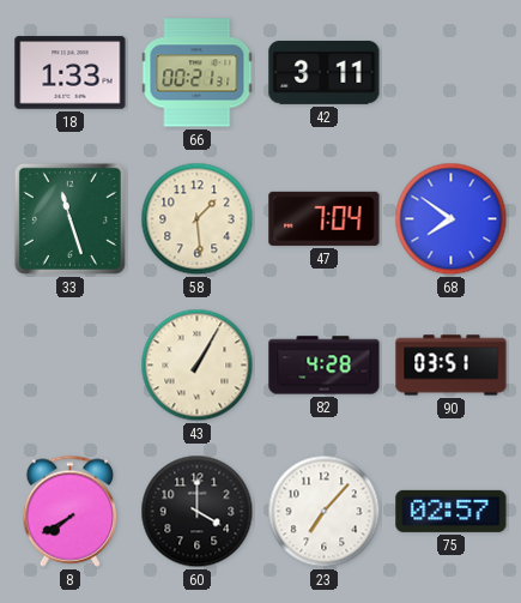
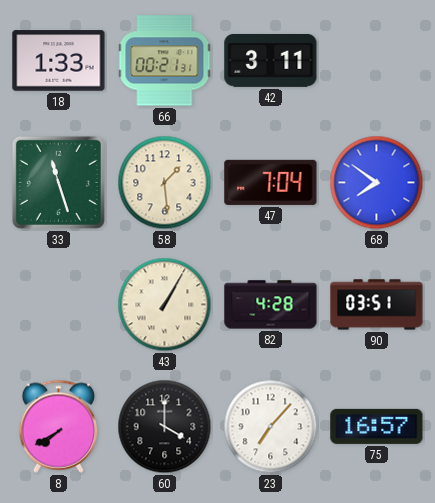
75: 02:57 -> 16:57
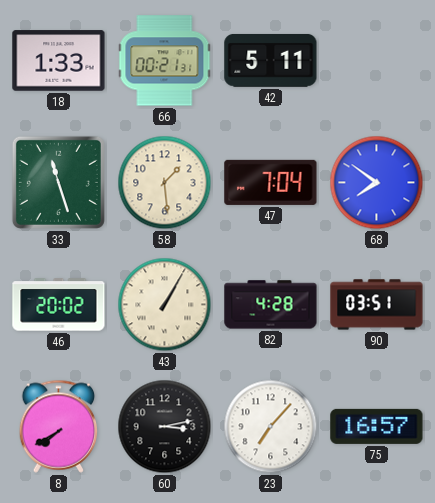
42: 3:11 -> 5:11
46: none -> 20:02
60: 4:00 -> 3:13
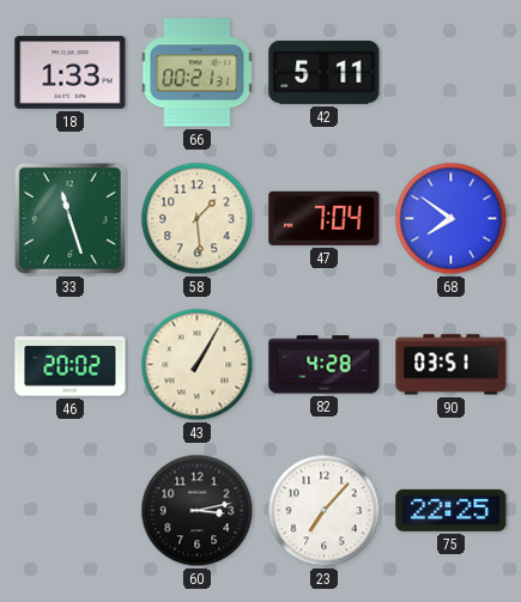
8: 7:40 -> none
75: 16:57 -> 22:25
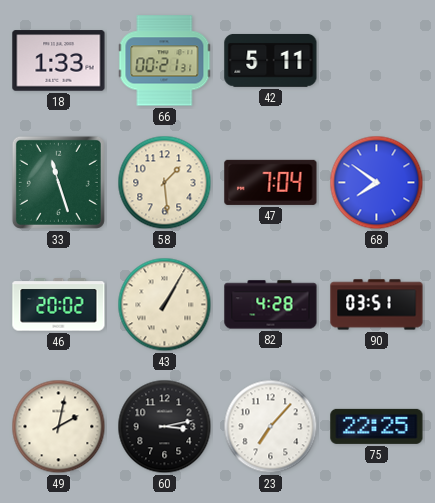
49: none -> 2:02
